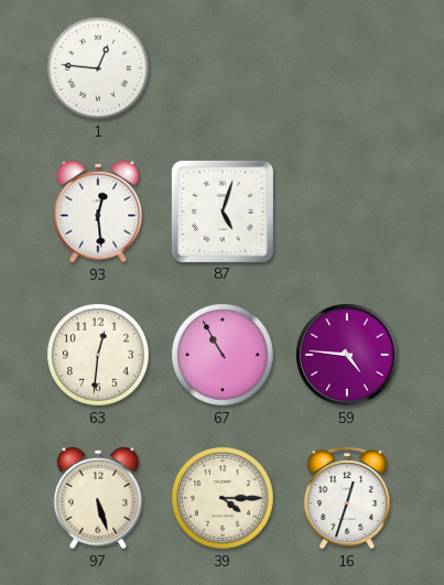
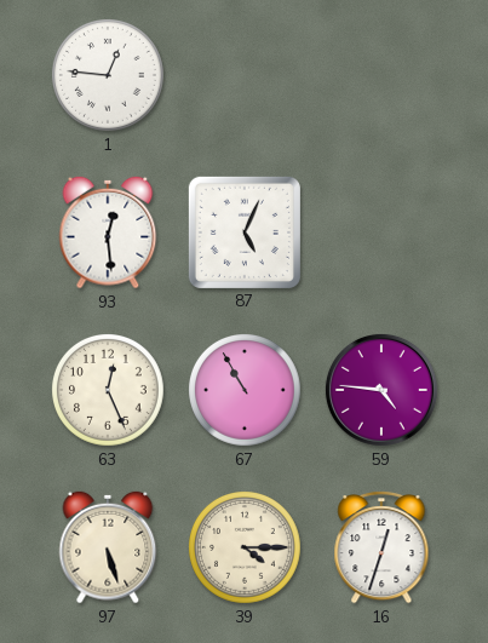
87: 5:03 -> 5:04
63: 12:31 -> 12:26
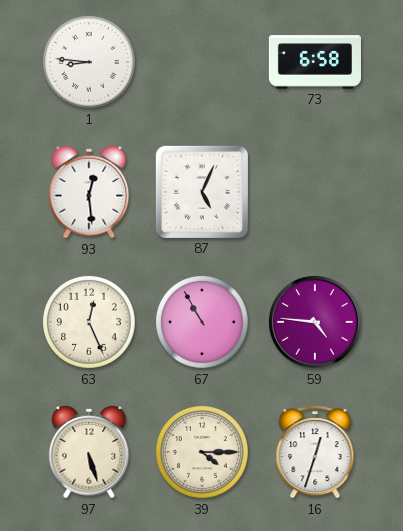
1: 12:46 -> 8:46
73: none -> 6:58
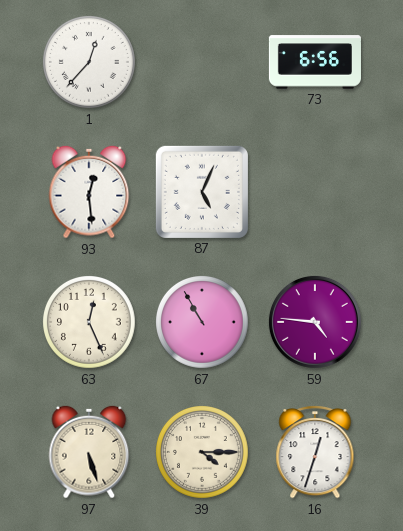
1: 8:46 -> 12:37
73: 6:58 -> 6:56
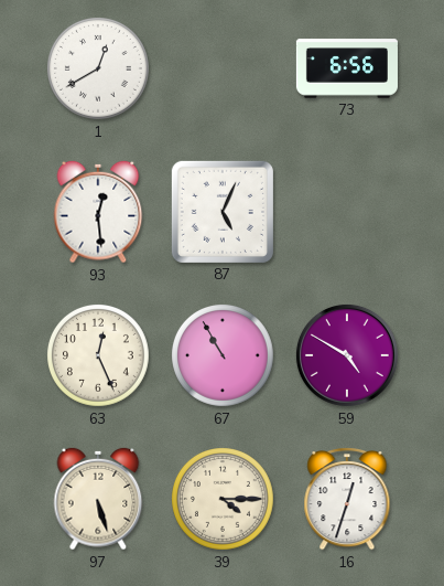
1: 12:37 -> 12:40
59: 4:46 -> 4:50
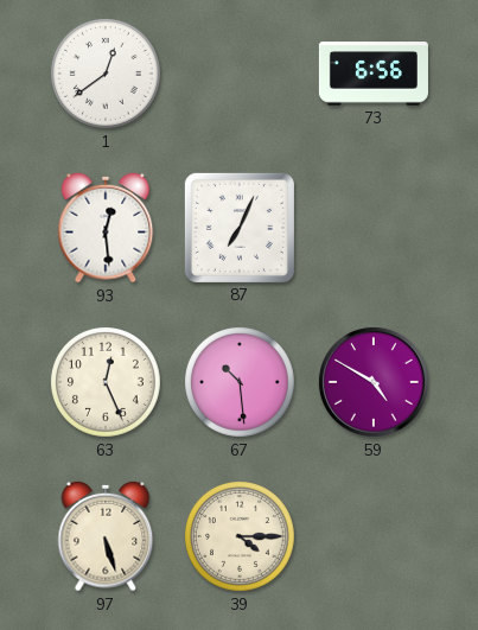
1: 12:40 -> 12:39
87: 5:04 -> 7:04
67: 10:55 -> 10:29
16: 12:33 -> none
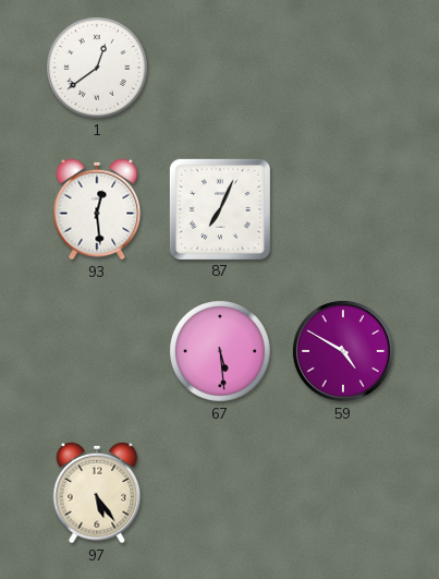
73: 6:56 -> none
63: 12:26 -> none
67: 10:29 -> 5:29
97: 5:27 -> 5:24
39: 4:15 -> none
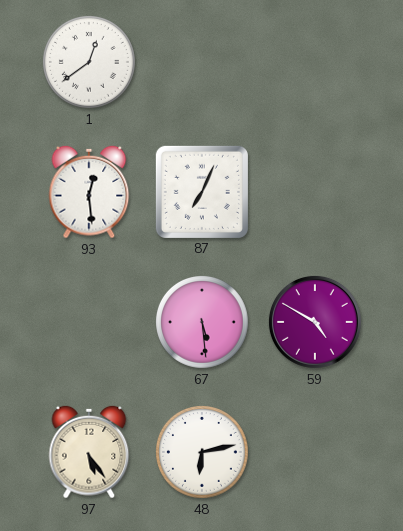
48: none -> 6:13
